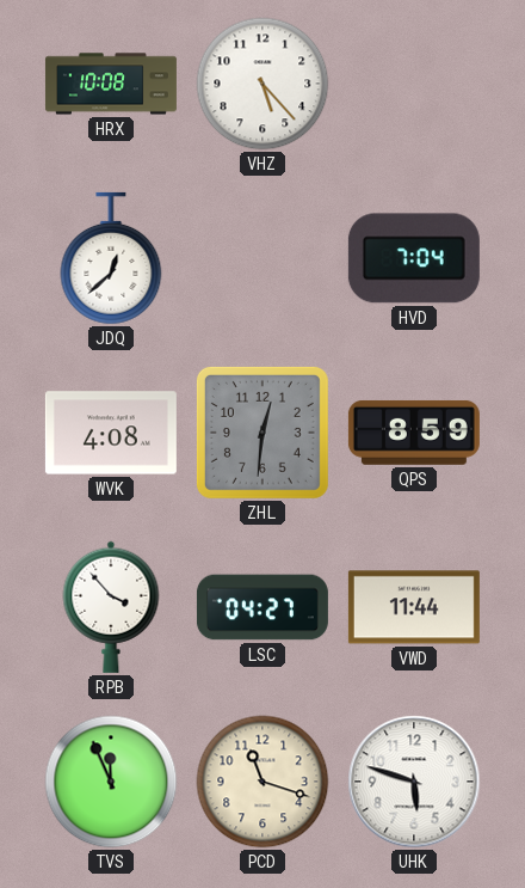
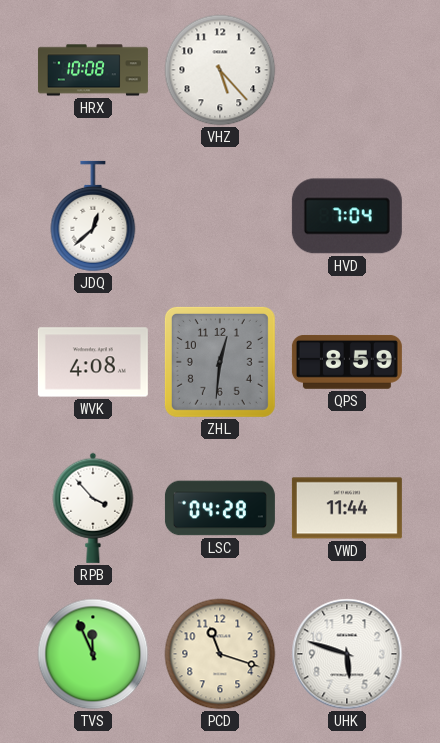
LSC: 04:27 -> 04:28
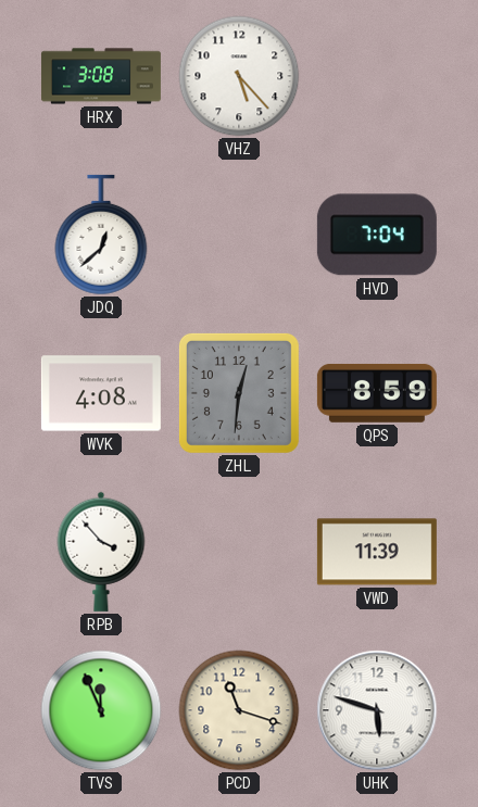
HRX: 10:08 -> 3:08
LSC: 04:28 -> none
VWD: 11:44 -> 11:39
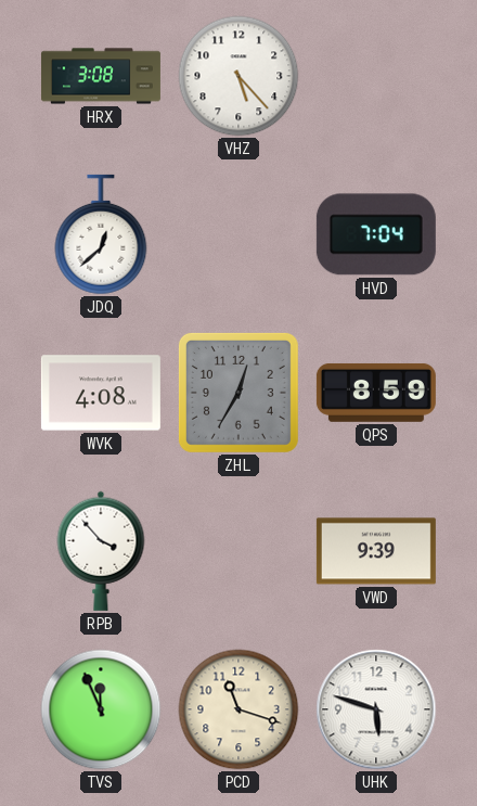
ZHL: 12:31 -> 12:35
VWD: 11:39 -> 9:39
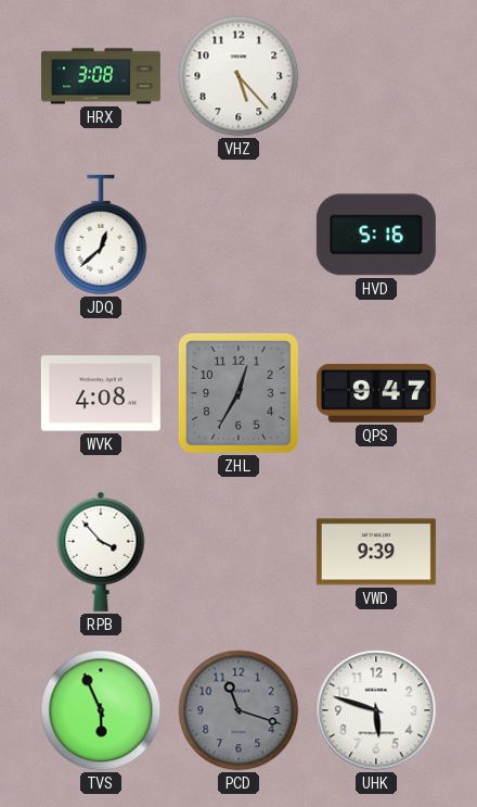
HVD: 7:04 -> 5:16
QPS: 8:59 -> 9:47
TVS: 11:56 -> 5:56
PCD dial: cream -> grey
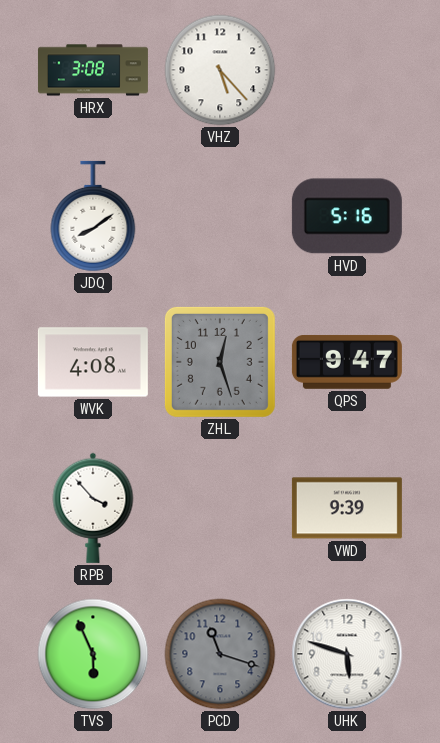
JDQ: 12:38 -> 8:09
ZHL: 12:35 -> 12:27
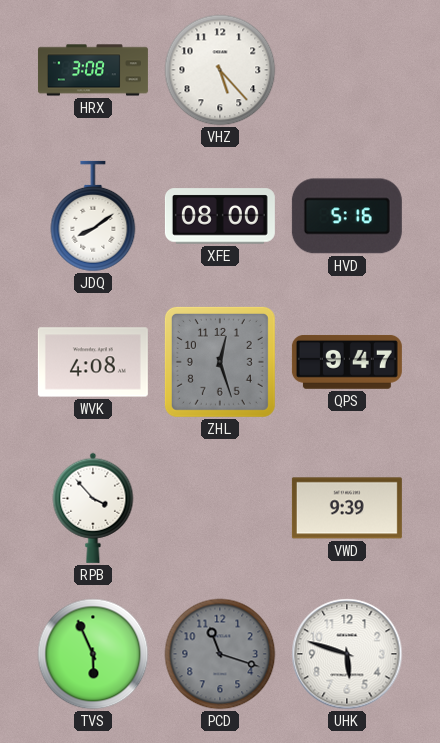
XFE: none -> 08:00
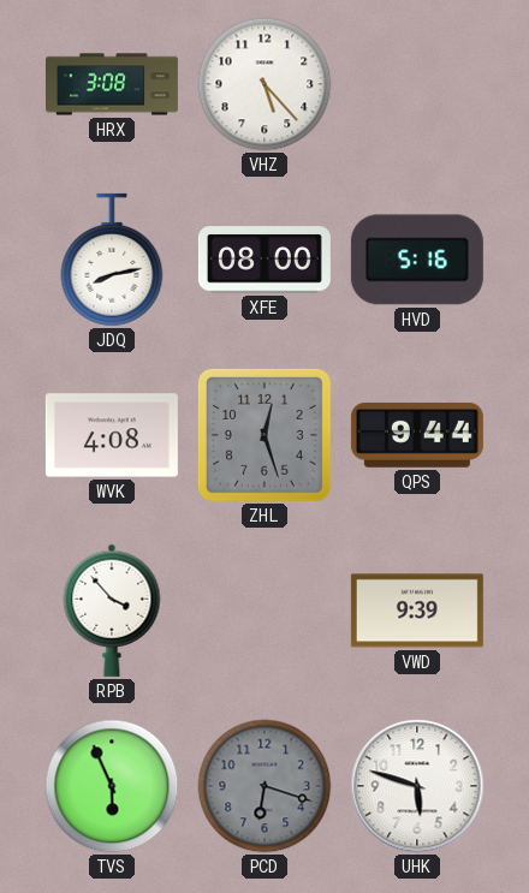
JDQ: 8:09 -> 8:13
QPS: 9:47 -> 9:44
PCD: 11:18 -> 6:18
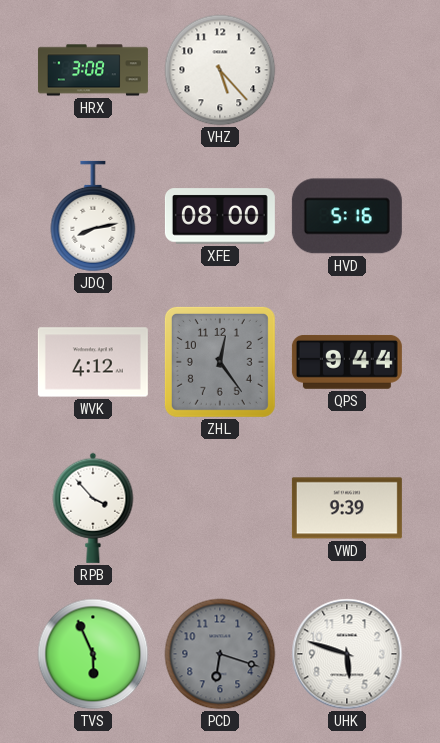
WVK: 4:08 -> 4:12
ZHL: 12:27 -> 12:24
